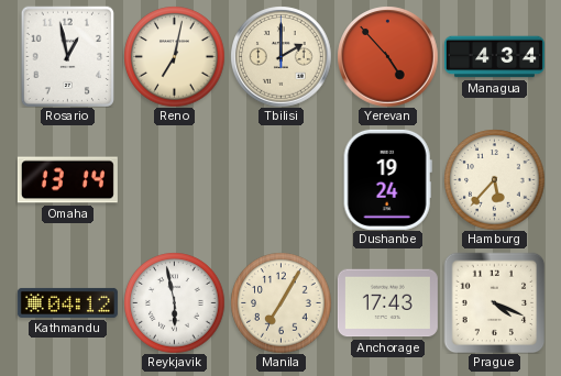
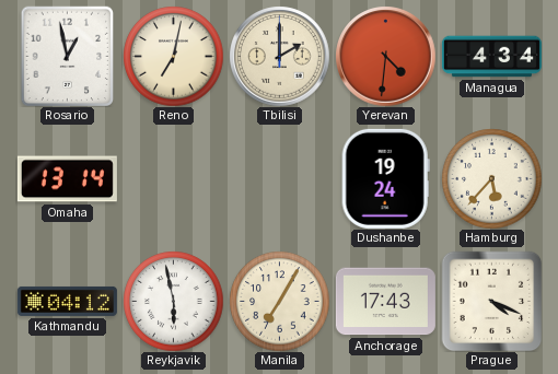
Yerevan: 4:53 -> 4:31
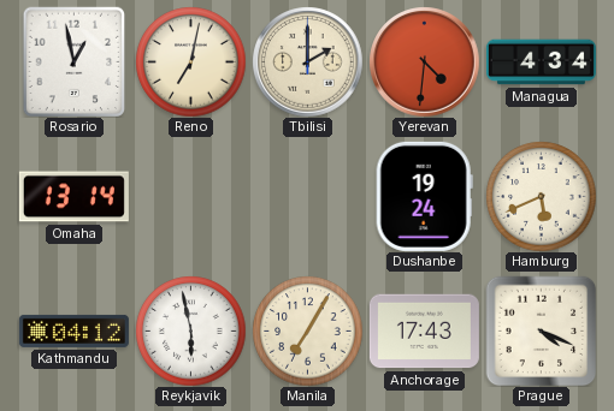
Hamburg: 5:37 -> 5:41
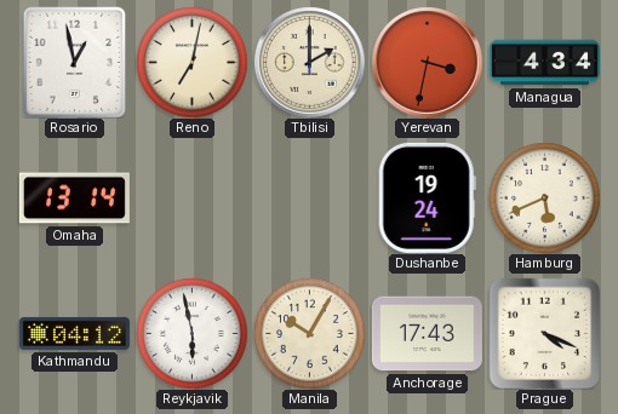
Yerevan: 4:31 -> 3:32
Manila: 7:05 -> 10:05
